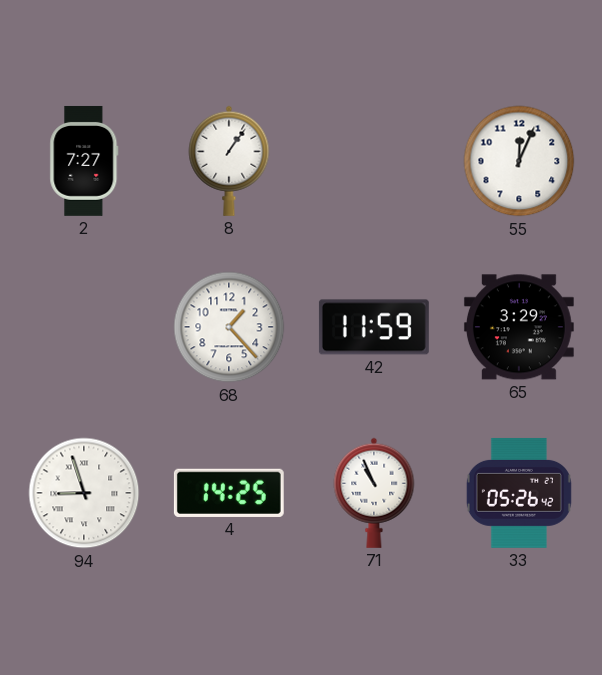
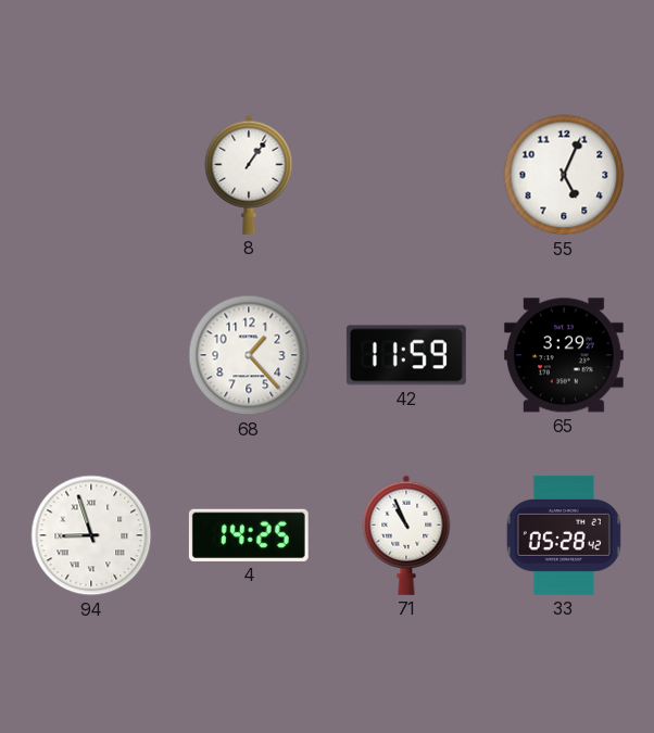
2: 7:27 -> none
55: 12:04 -> 5:04
33: 05:26 -> 05:28
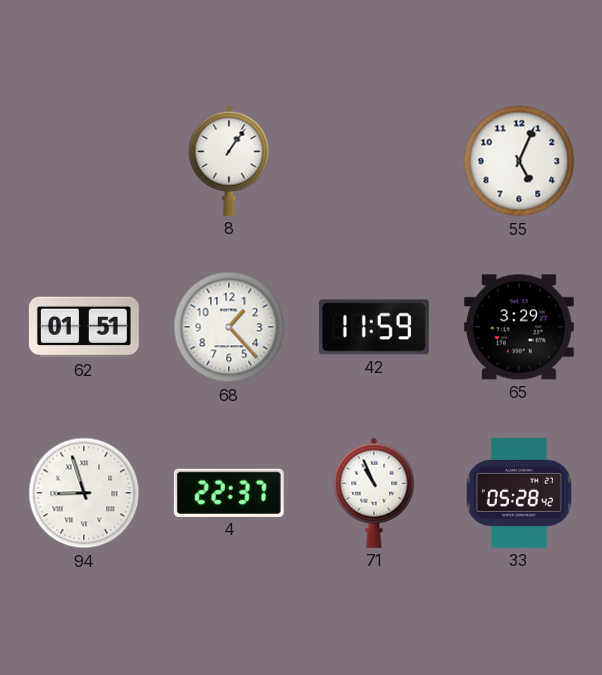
62: none -> 01:51
4: 14:25 -> 22:37
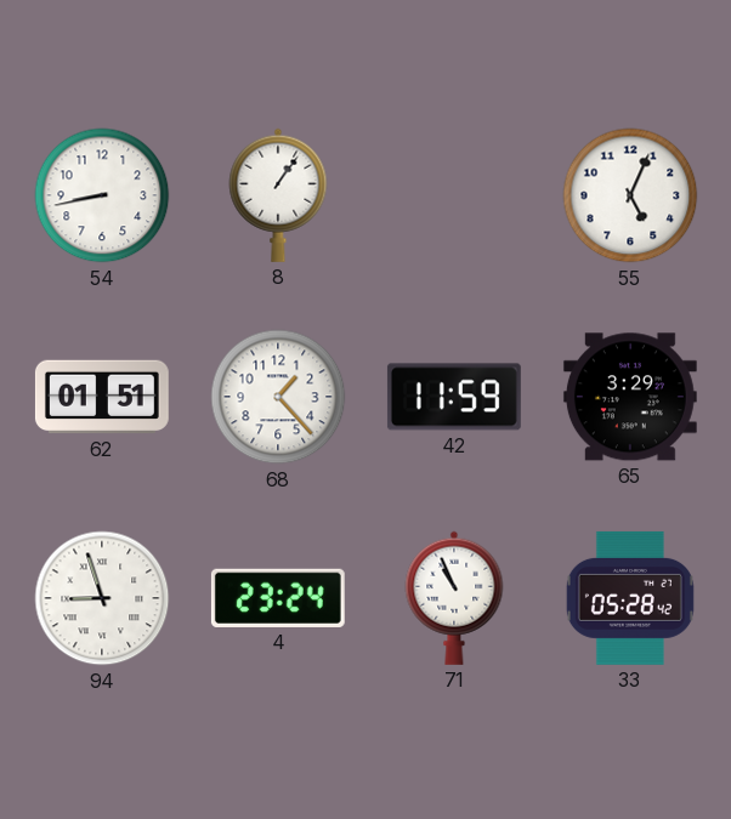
54: none -> 8:43
4: 22:37 -> 23:24
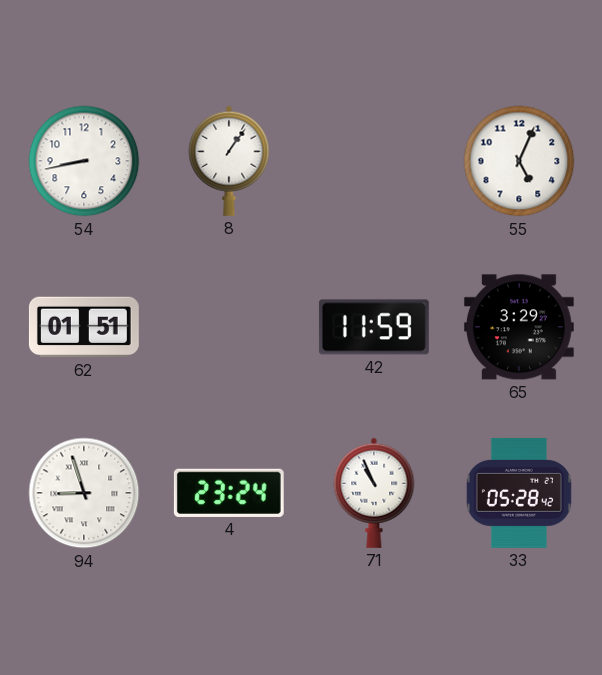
68: 1:23 -> none
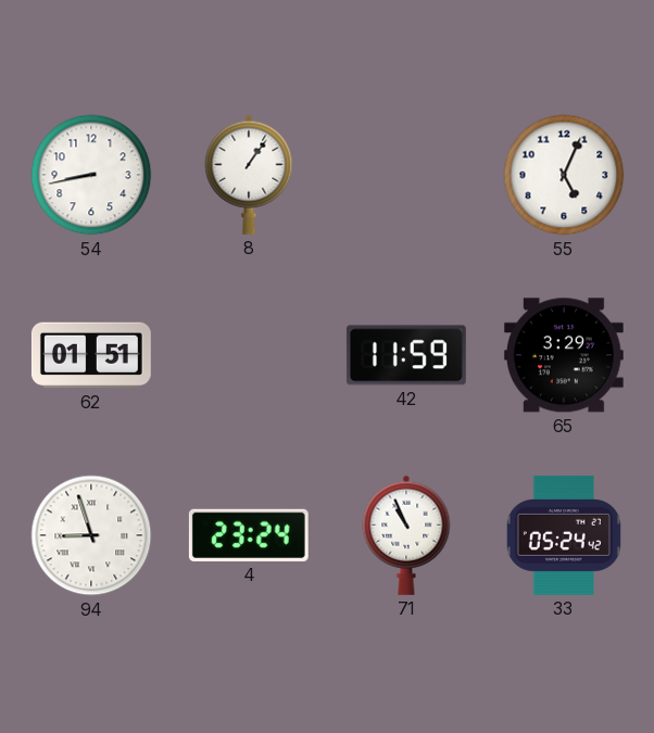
33: 05:28 -> 05:24
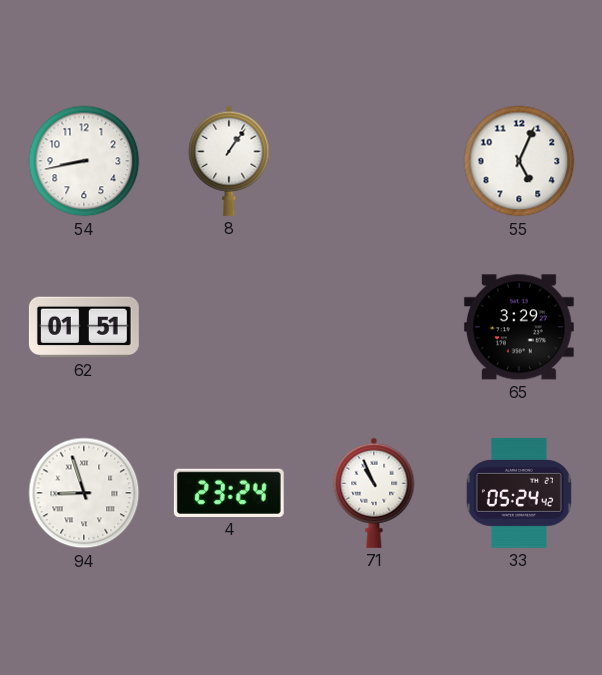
42: 11:59 -> none
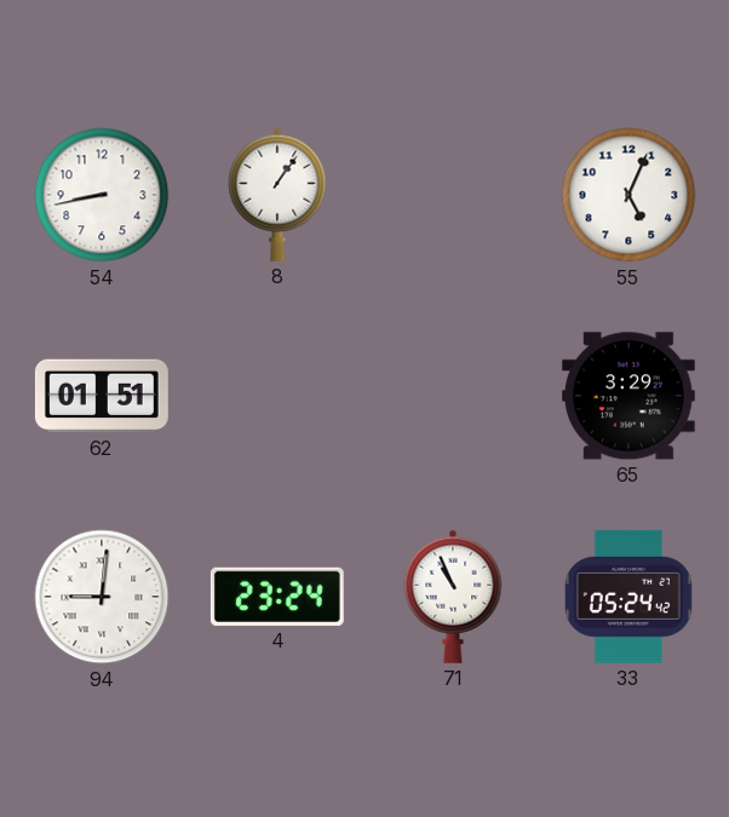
94: 8:57 -> 9:01
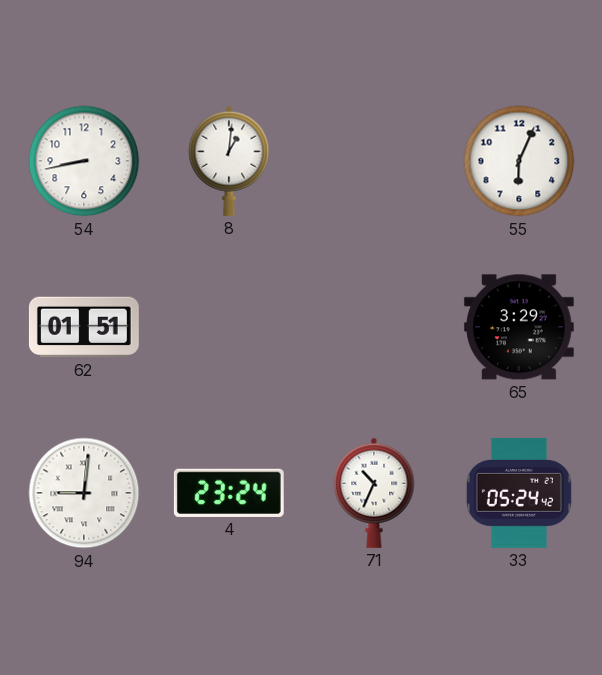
8: 1:06 -> 1:01
55: 5:04 -> 6:04
71: 10:56 -> 10:34
